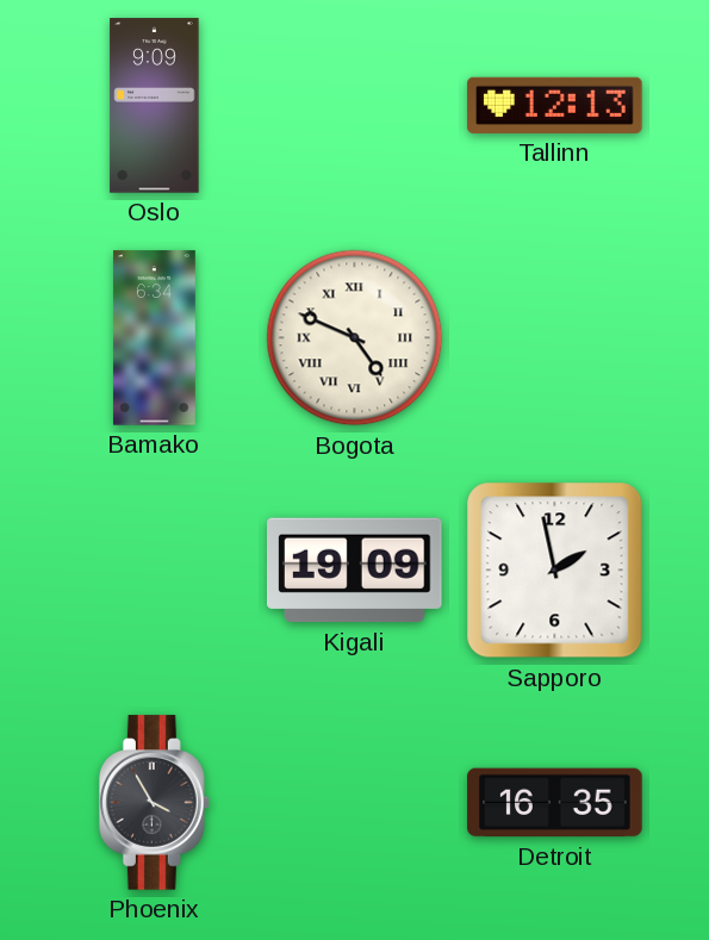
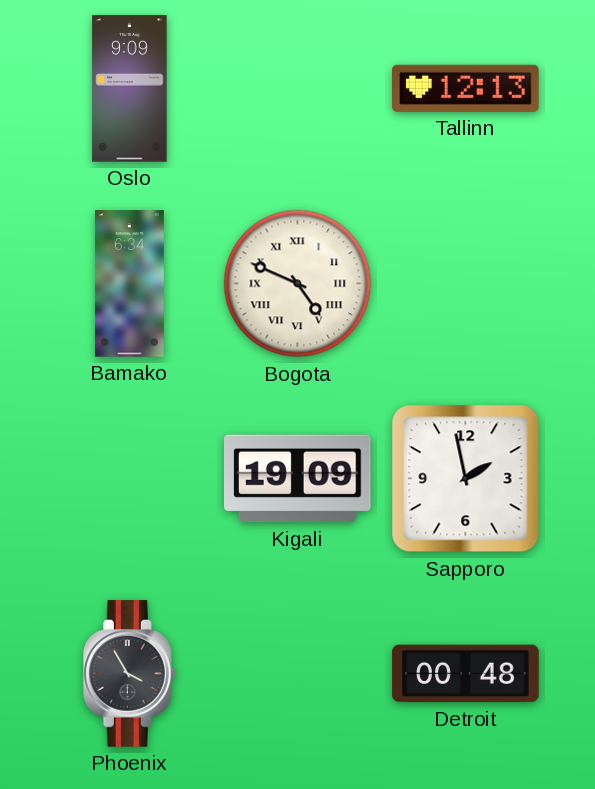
Detroit: 16:35 -> 00:48
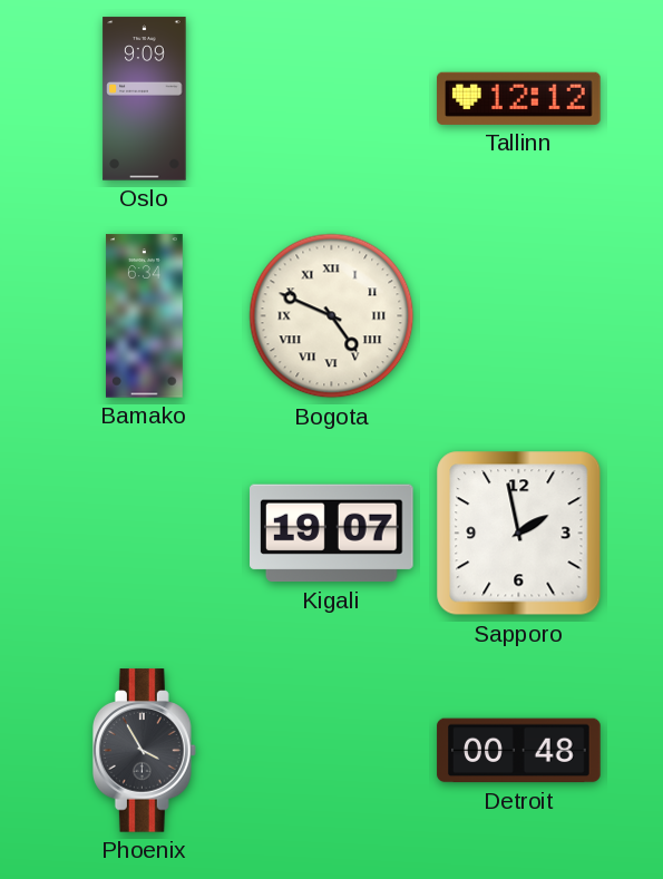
Tallinn: 12:13 -> 12:12
Kigali: 19:09 -> 19:07
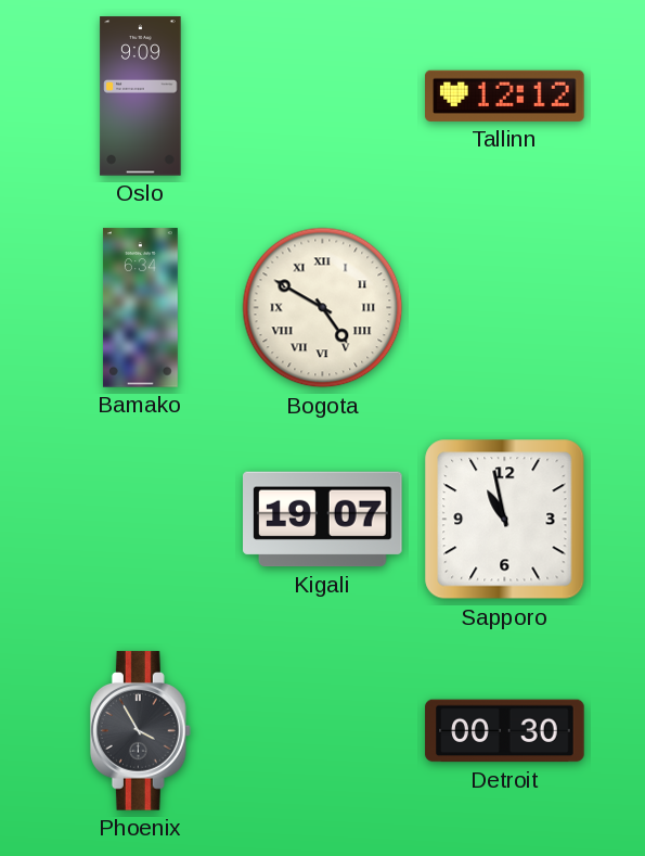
Bogota: 4:49 -> 4:50
Sapporo: 1:58 -> 10:58
Detroit: 00:48 -> 00:30
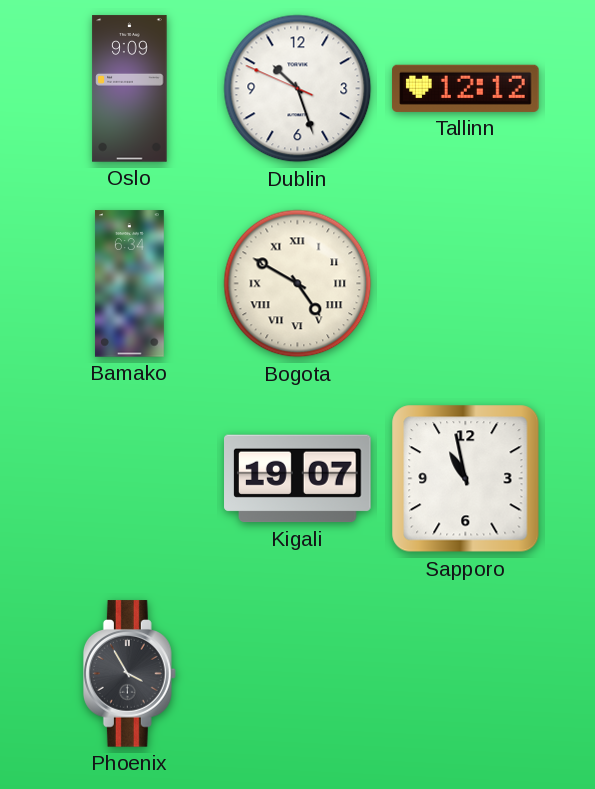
Dublin: none -> 10:26
Detroit: 00:30 -> none
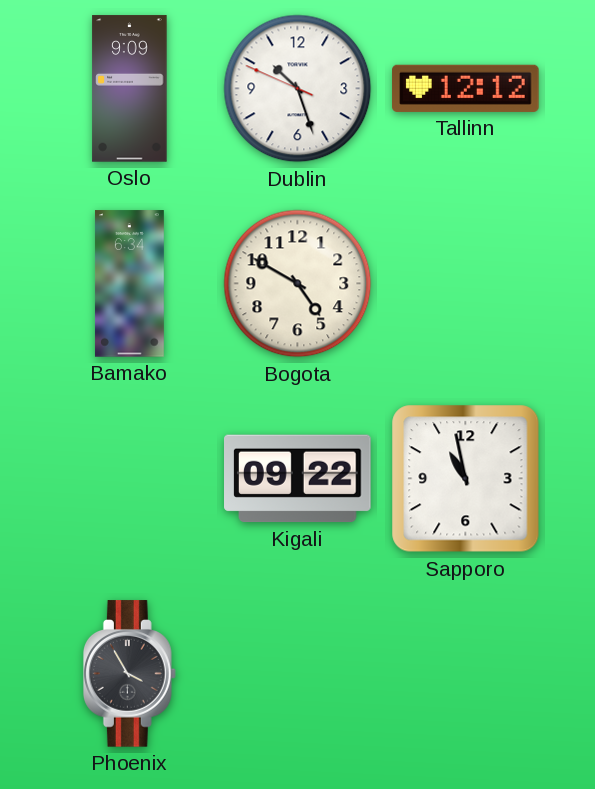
Bogota numerals: Roman -> Arabic
Kigali: 19:07 -> 09:22
